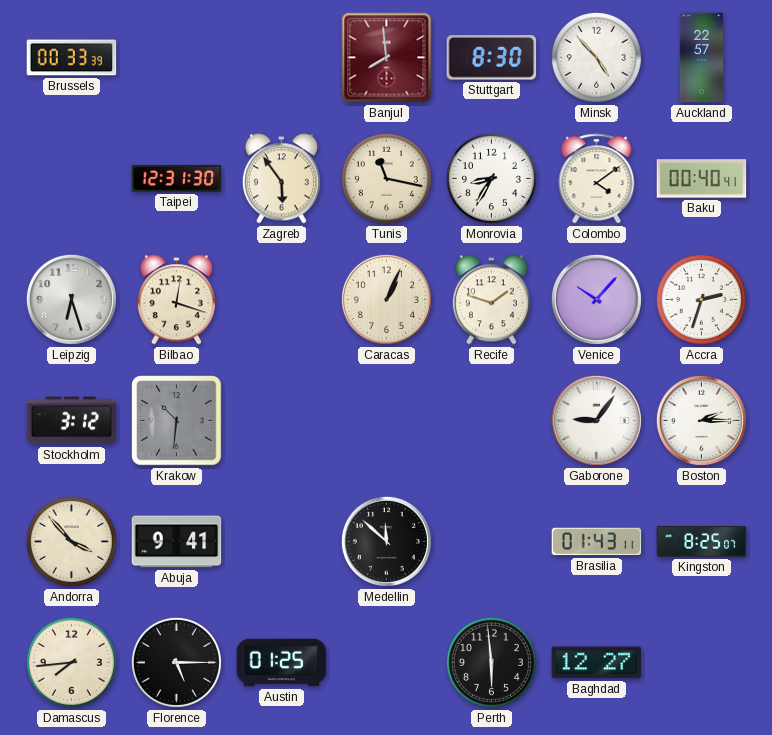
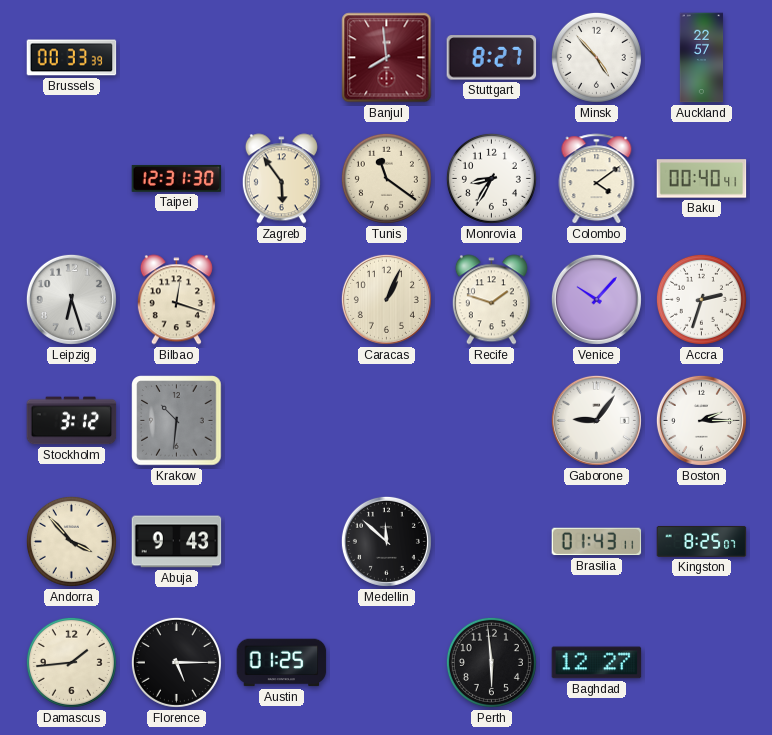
Stuttgart: 8:30 -> 8:27
Tunis: 11:17 -> 11:21
Abuja: 9:41 -> 9:43
Damascus: 7:44 -> 1:44
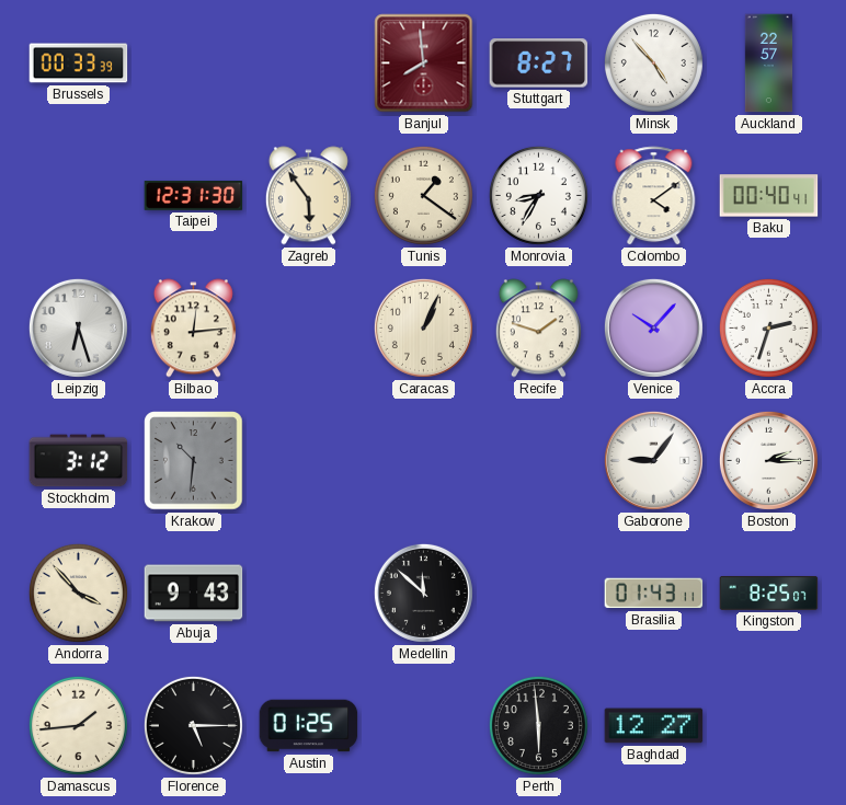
Tunis: 11:21 -> 1:21
Bilbao: 12:18 -> 12:14
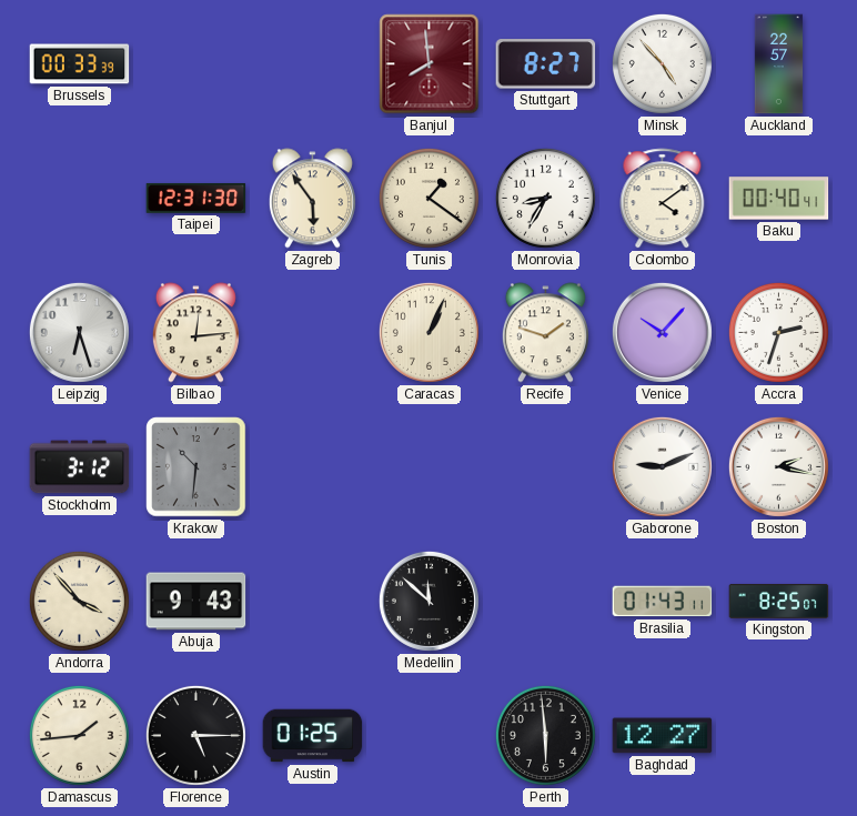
Gaborone: 9:06 -> 9:11
Boston: 2:15 -> 2:17
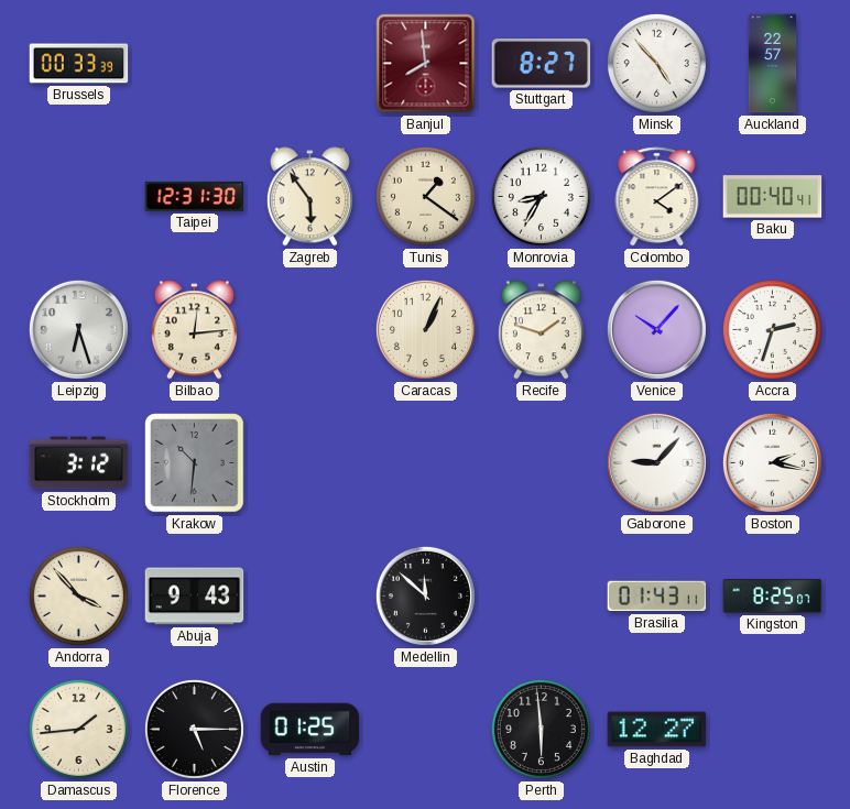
Gaborone: 9:11 -> 9:07
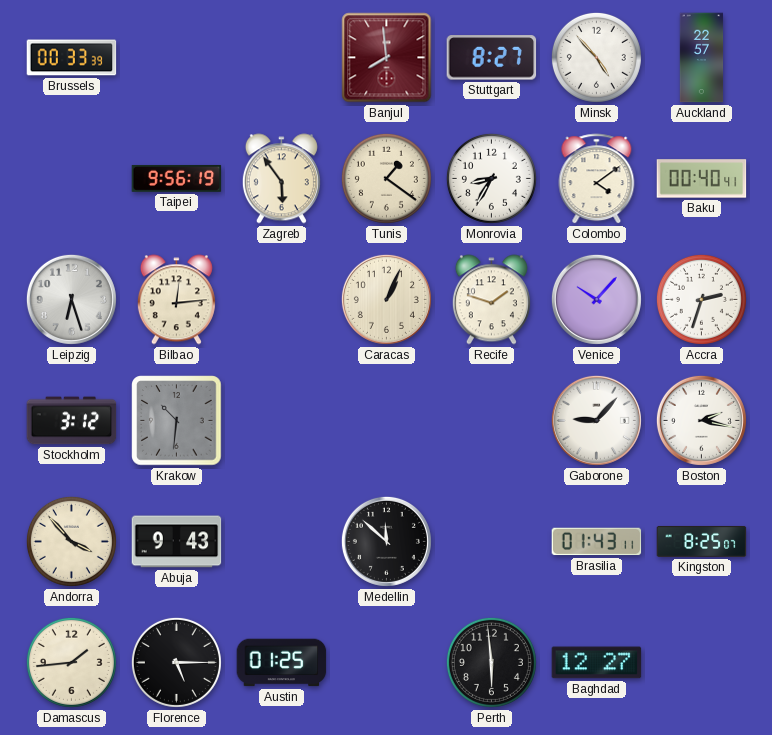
Taipei: 12:31 -> 9:56
